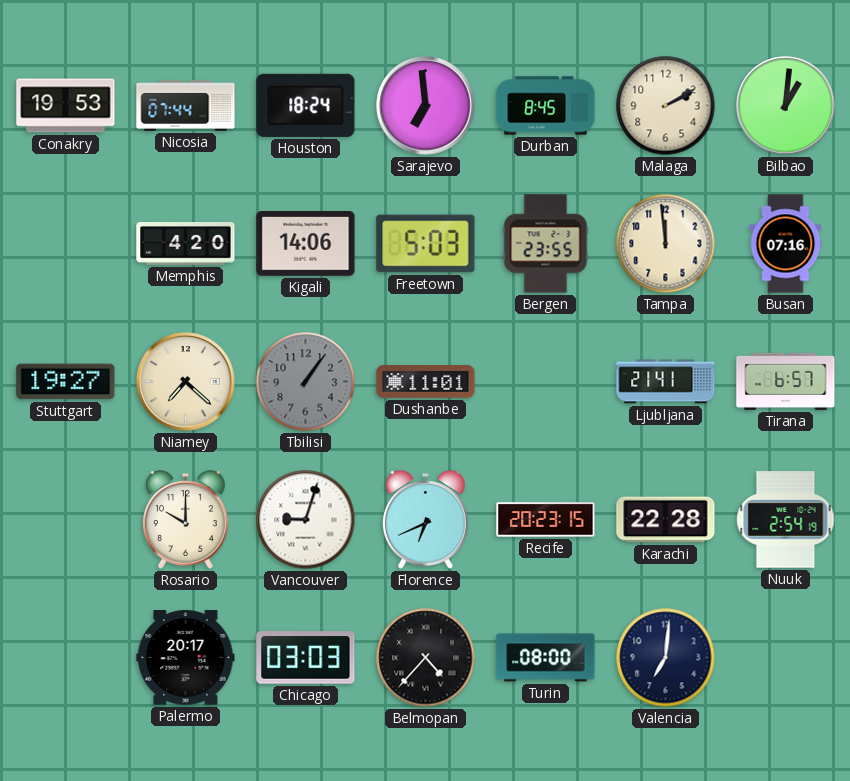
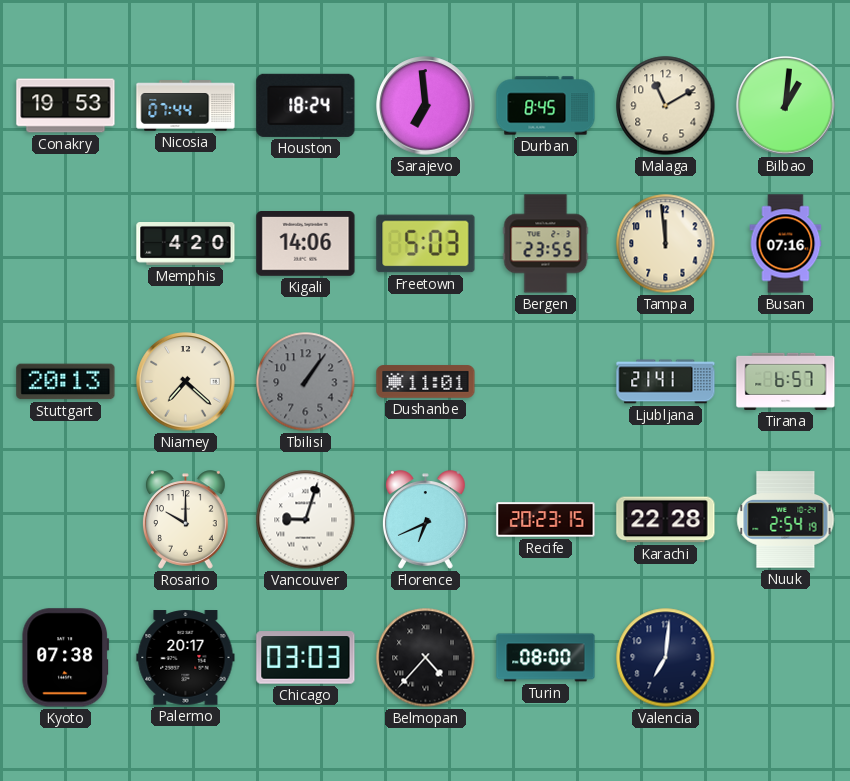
Malaga: 2:10 -> 11:10
Stuttgart: 19:27 -> 20:13
Kyoto: none -> 07:38
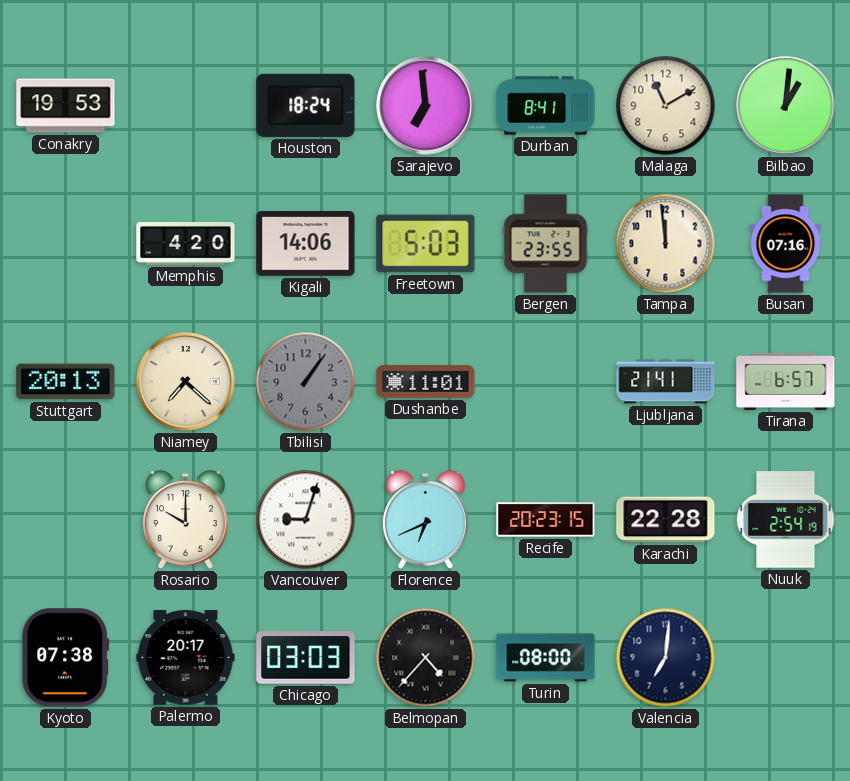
Nicosia: 07:44 -> none
Durban: 8:45 -> 8:41
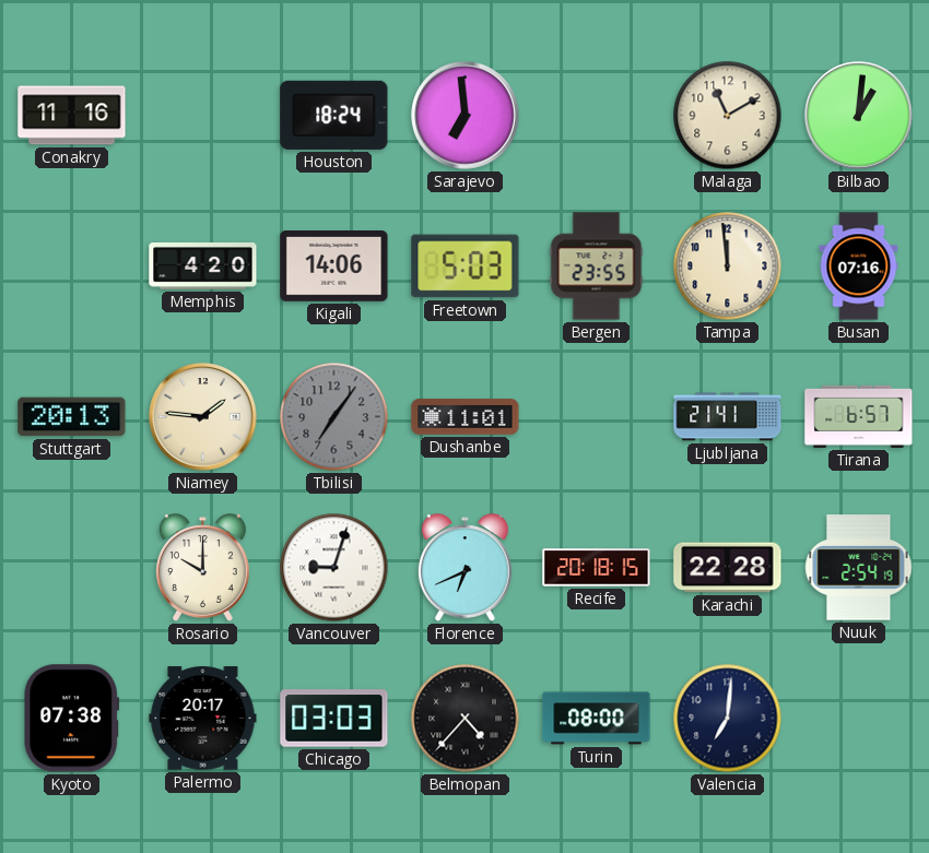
Conakry: 19:53 -> 11:16
Durban: 8:41 -> none
Niamey: 7:22 -> 1:46
Tbilisi: 1:06 -> 7:06
Recife: 20:23 -> 20:18
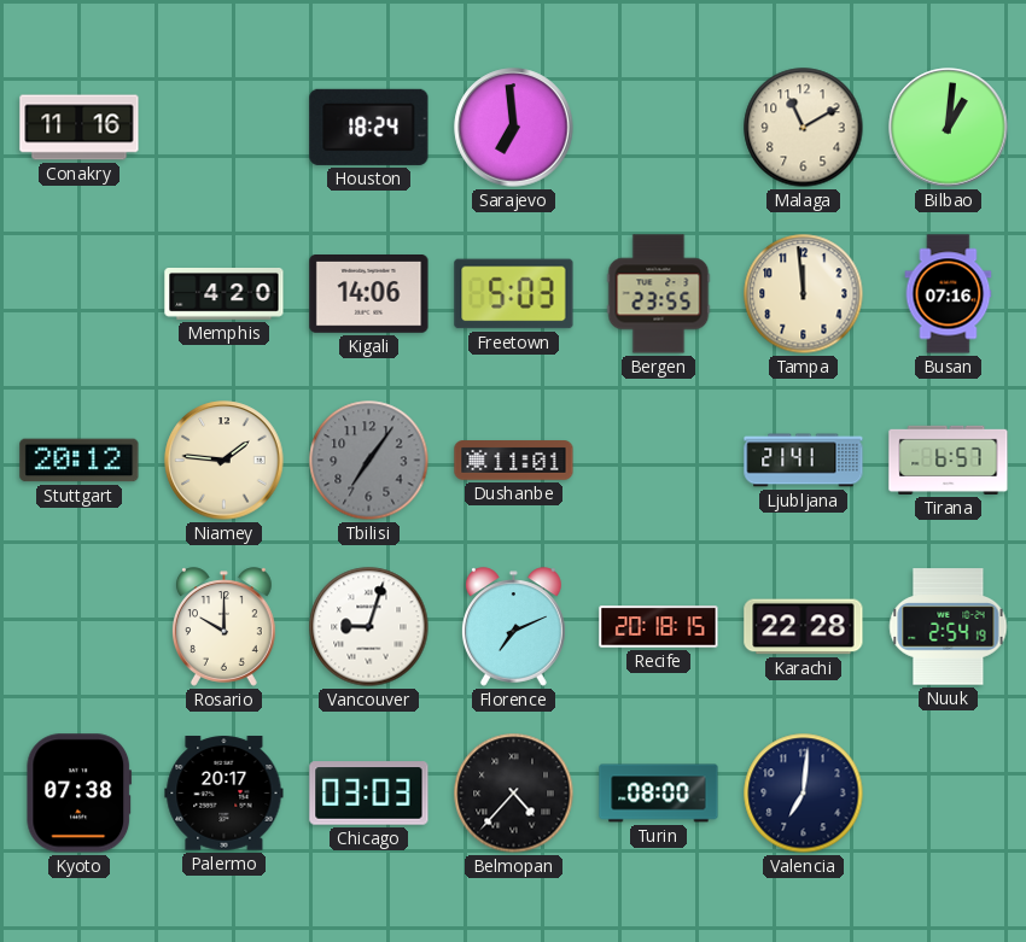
Stuttgart: 20:13 -> 20:12
Florence: 6:41 -> 7:11
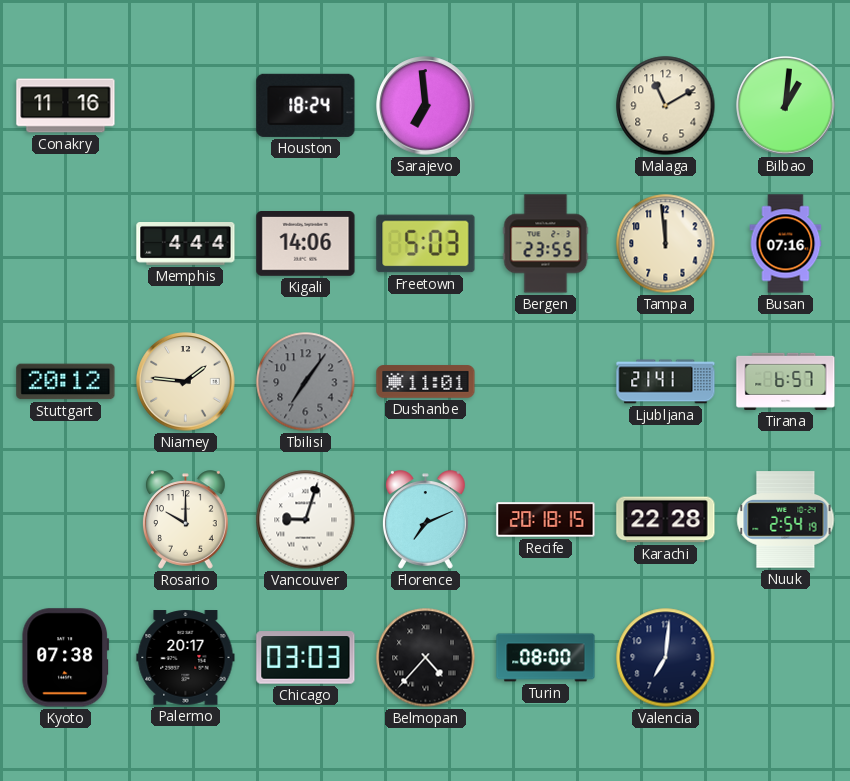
Memphis: 4:20 -> 4:44
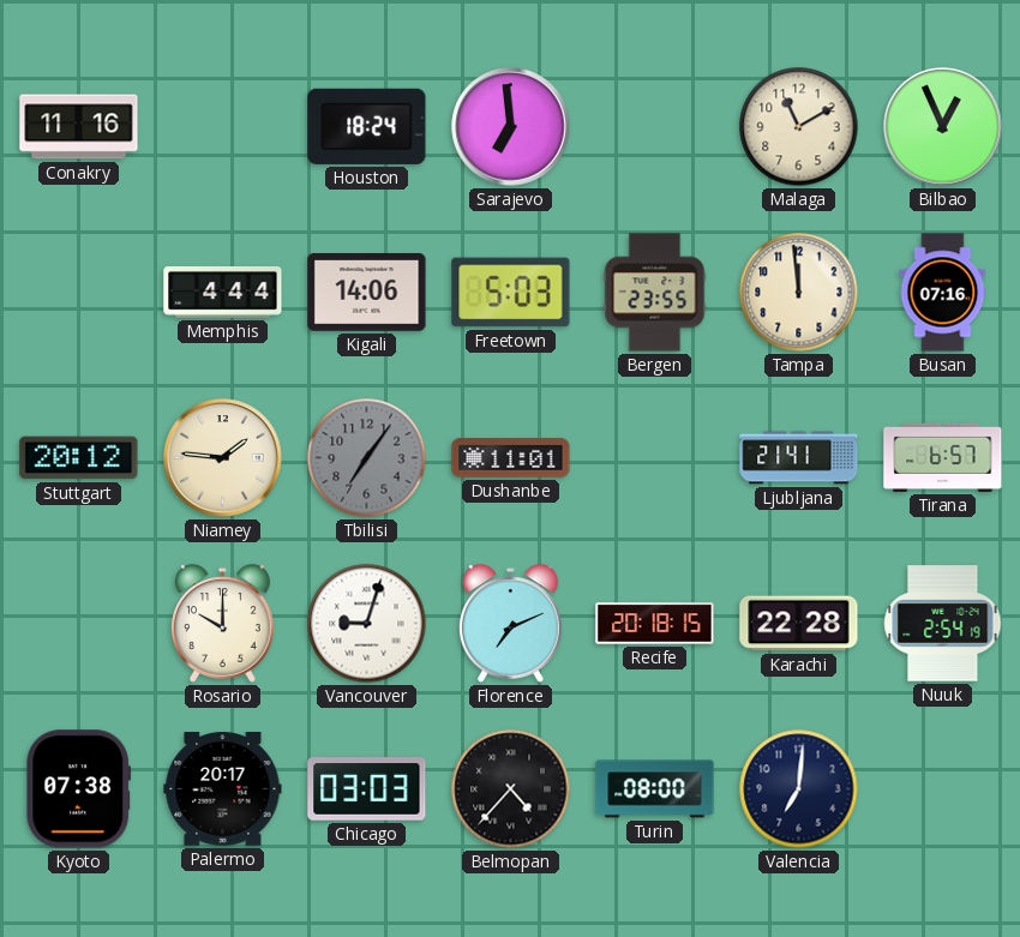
Bilbao: 1:01 -> 12:56
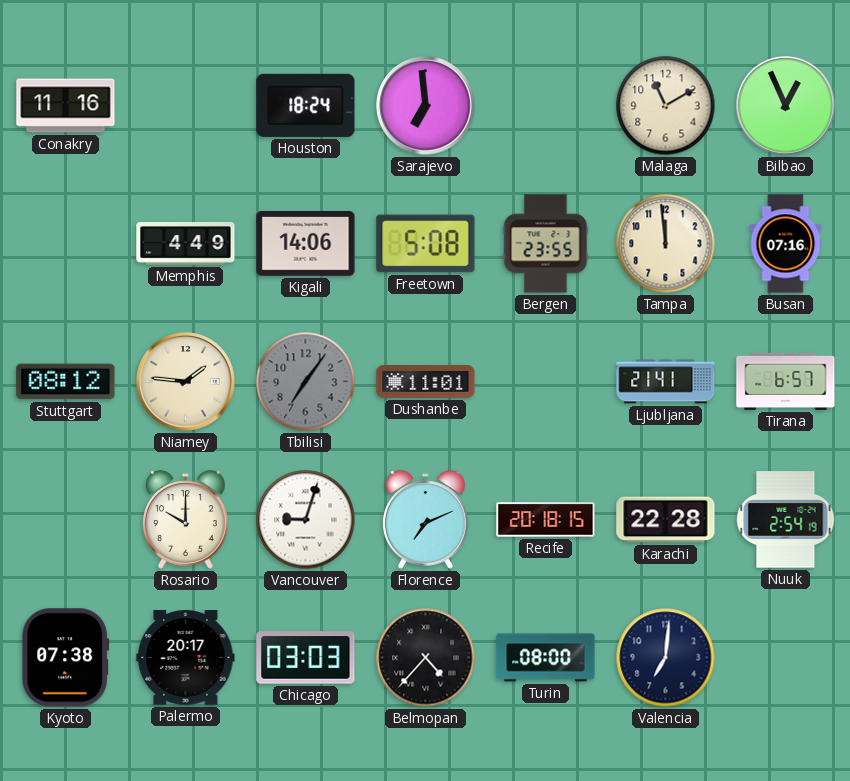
Memphis: 4:44 -> 4:49
Freetown: 5:03 -> 5:08
Stuttgart: 20:12 -> 08:12
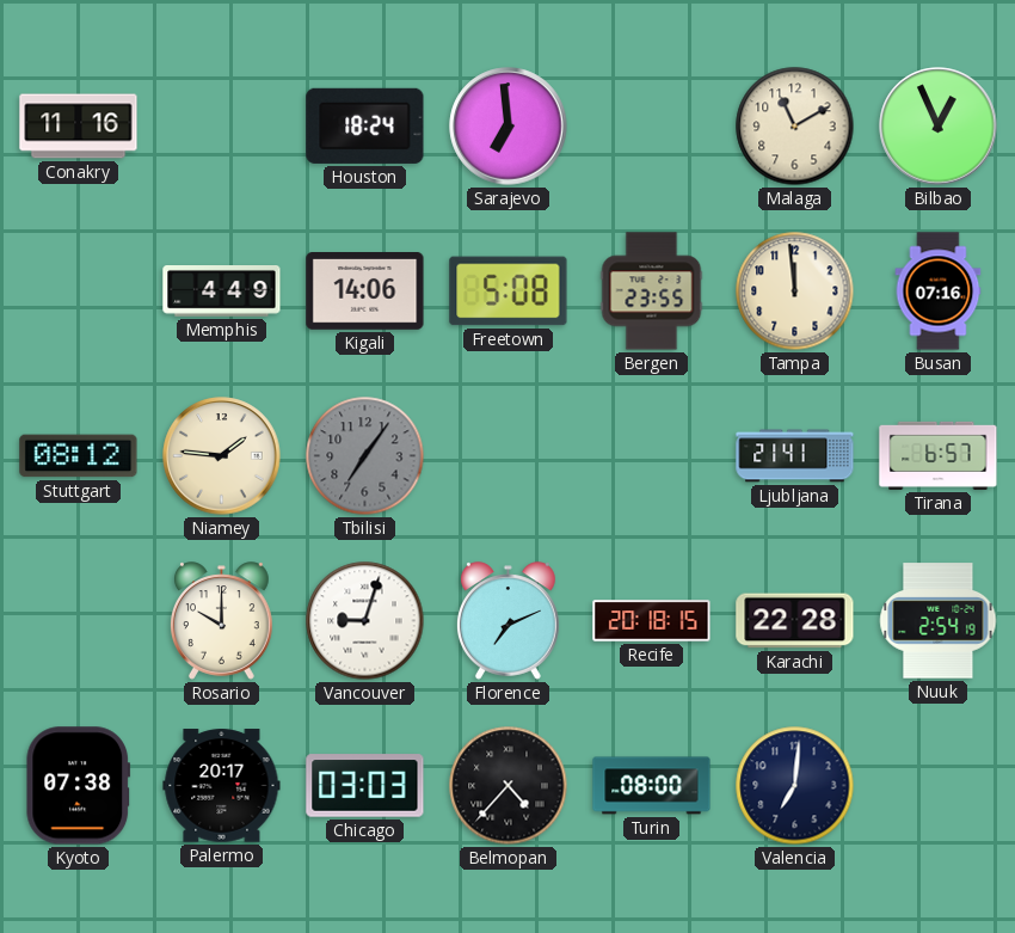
Dushanbe: 11:01 -> none
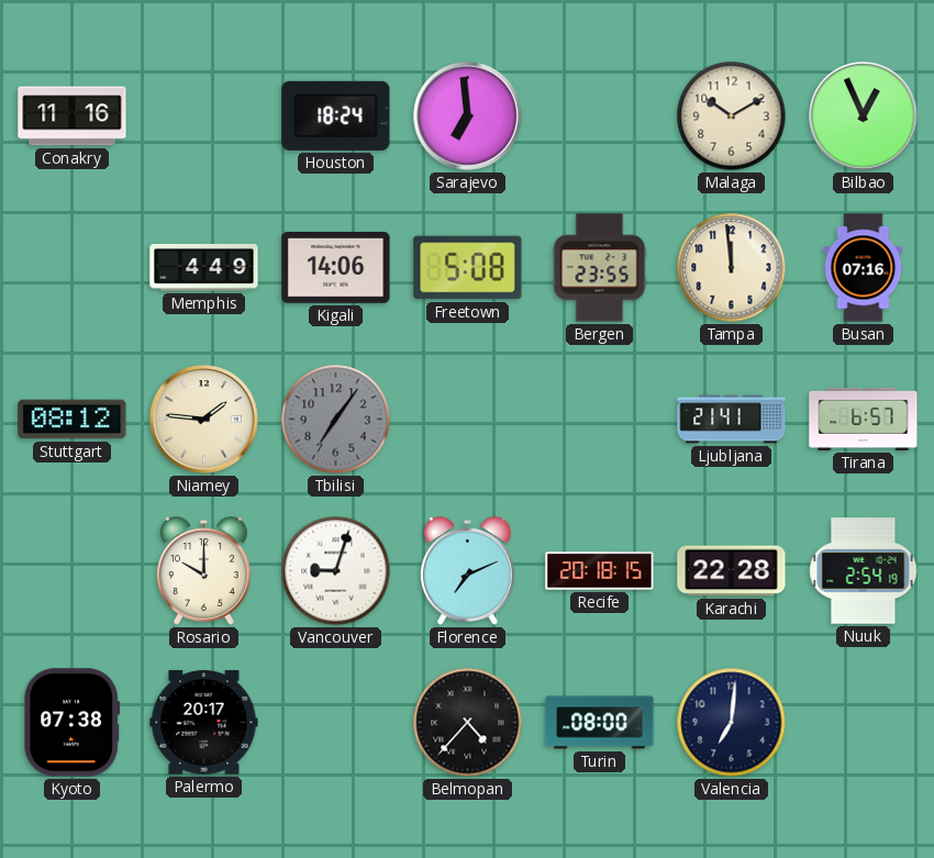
Malaga: 11:10 -> 10:10
Chicago: 03:03 -> none
